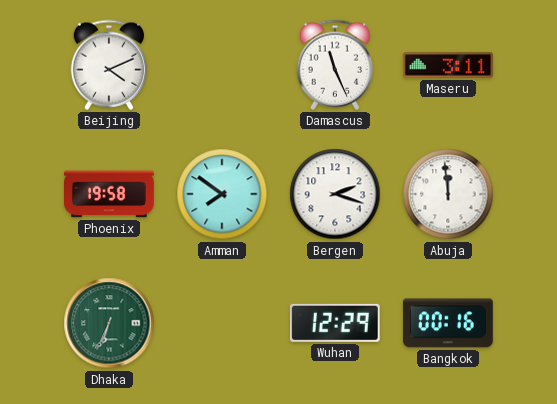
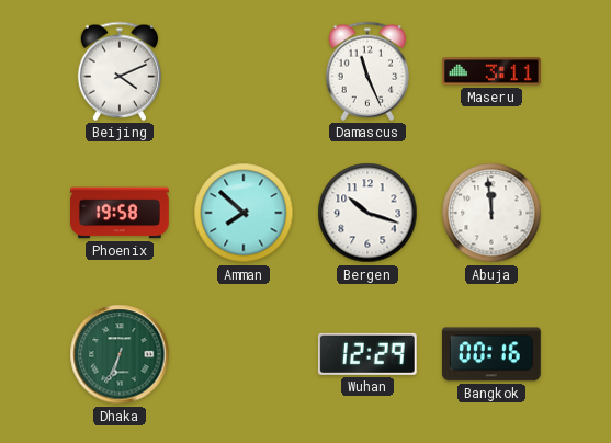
Amman: 7:51 -> 7:52
Bergen: 2:18 -> 10:18
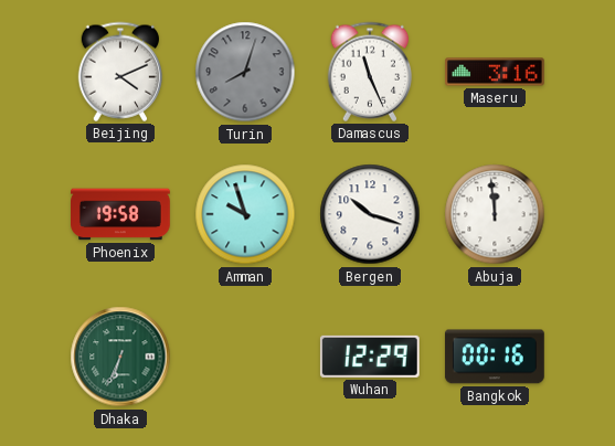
Turin: none -> 8:03
Maseru: 3:11 -> 3:16
Amman: 7:52 -> 9:57
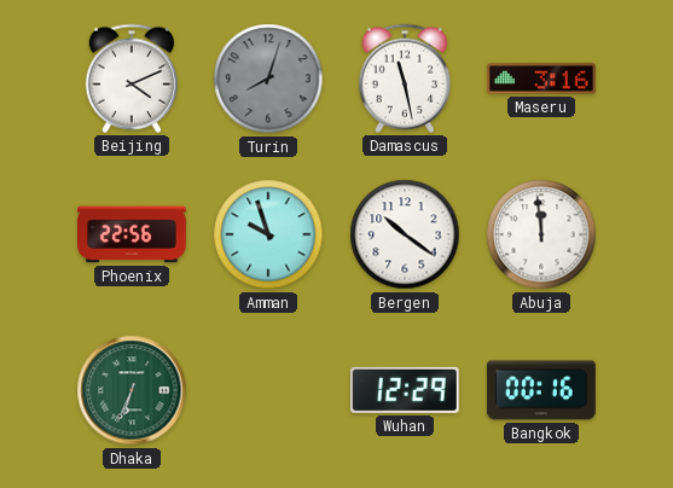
Damascus: 11:26 -> 11:28
Phoenix: 19:58 -> 22:56
Bergen: 10:18 -> 10:21
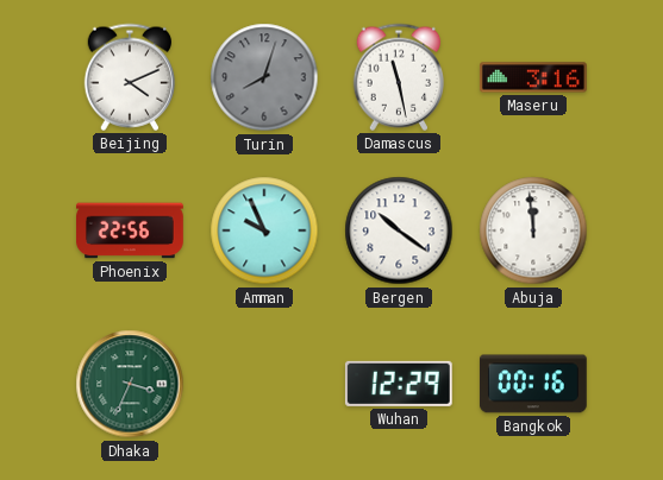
Amman: 9:57 -> 9:56
Dhaka: 6:34 -> 3:34
